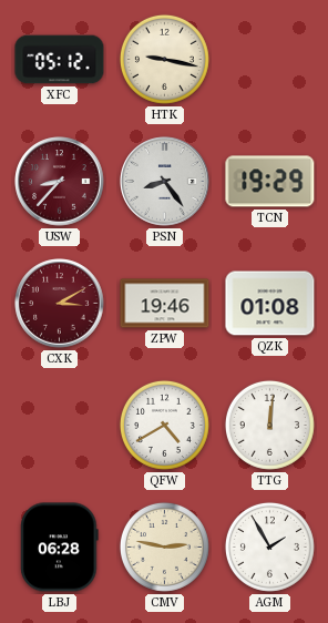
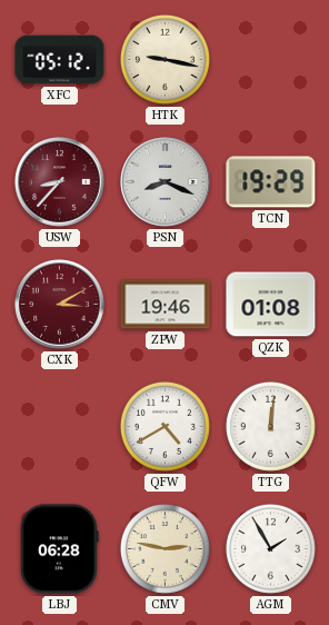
PSN: 8:24 -> 8:19
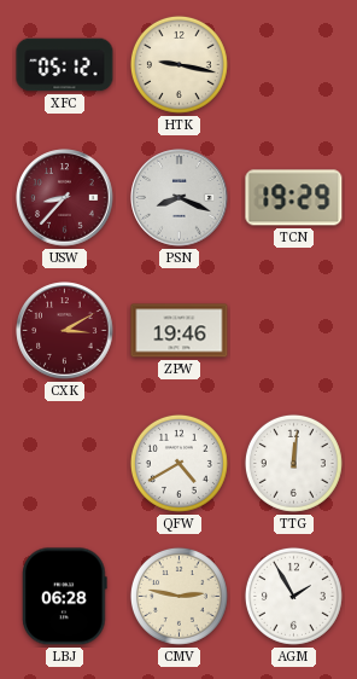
QZK: 01:08 -> none
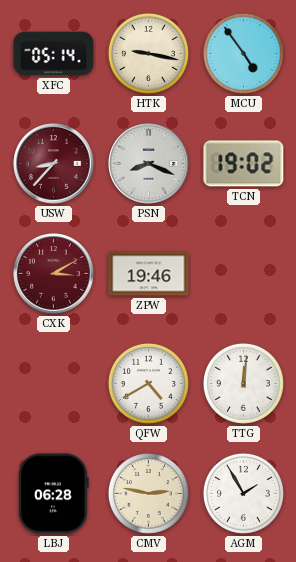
XFC: 05:12 -> 05:14
MCU: none -> 4:54
TCN: 19:29 -> 19:02
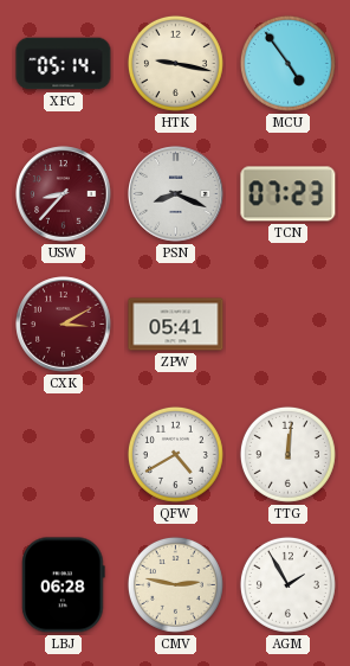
TCN: 19:02 -> 07:23
ZPW: 19:46 -> 05:41
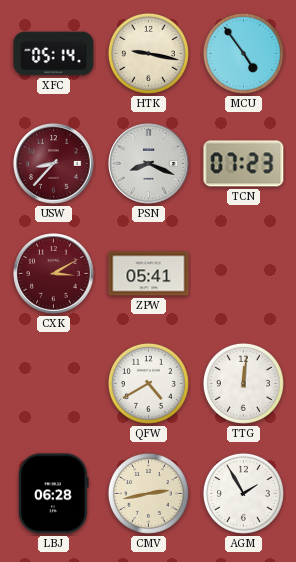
CMV: 2:47 -> 2:43
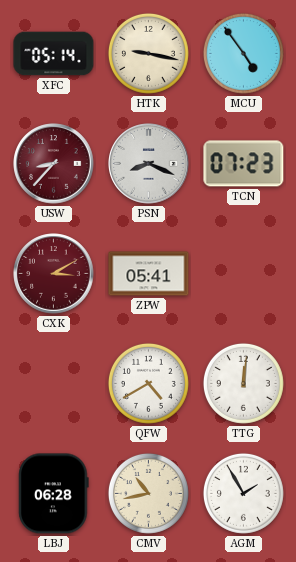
CMV: 2:43 -> 10:43
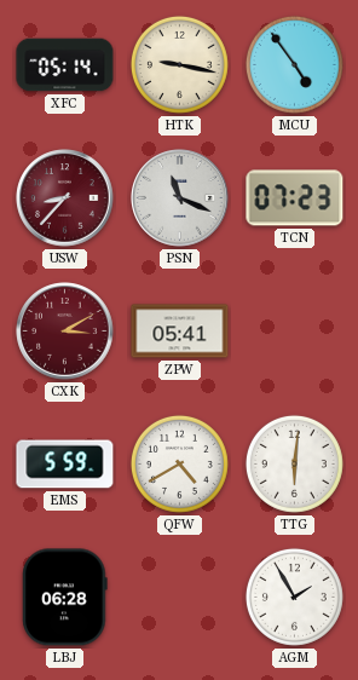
PSN: 8:19 -> 11:19
EMS: none -> 5:59
TTG: 12:01 -> 6:01
CMV: 10:43 -> none
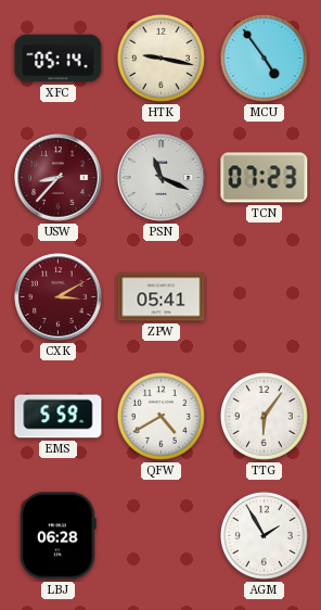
TTG: 6:01 -> 6:06
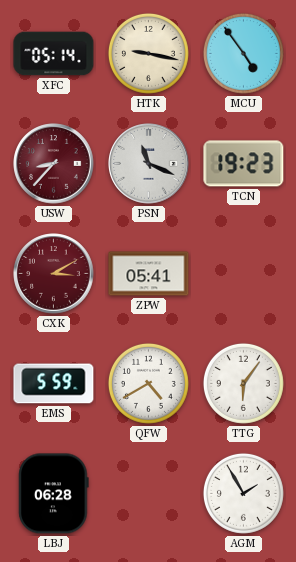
TCN: 07:23 -> 19:23
